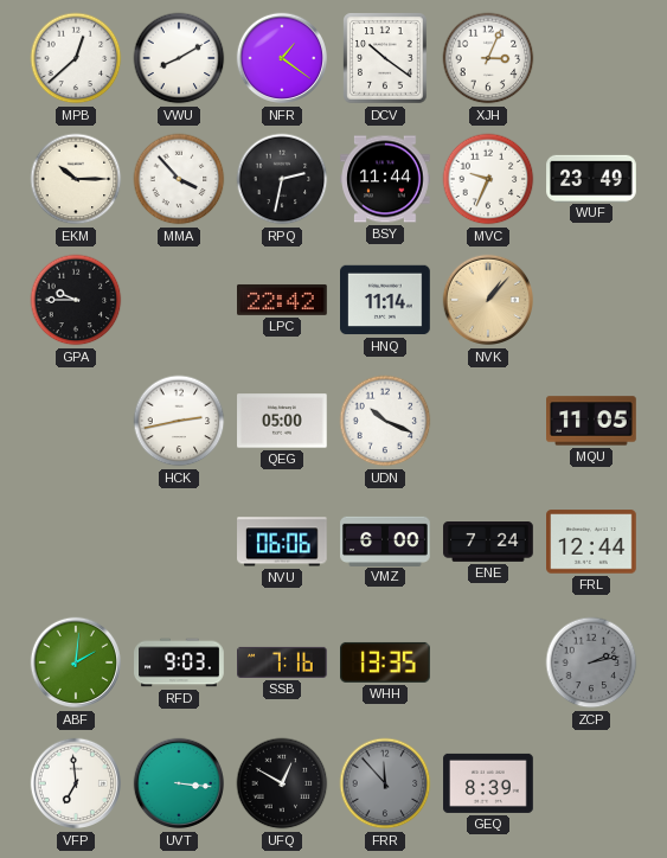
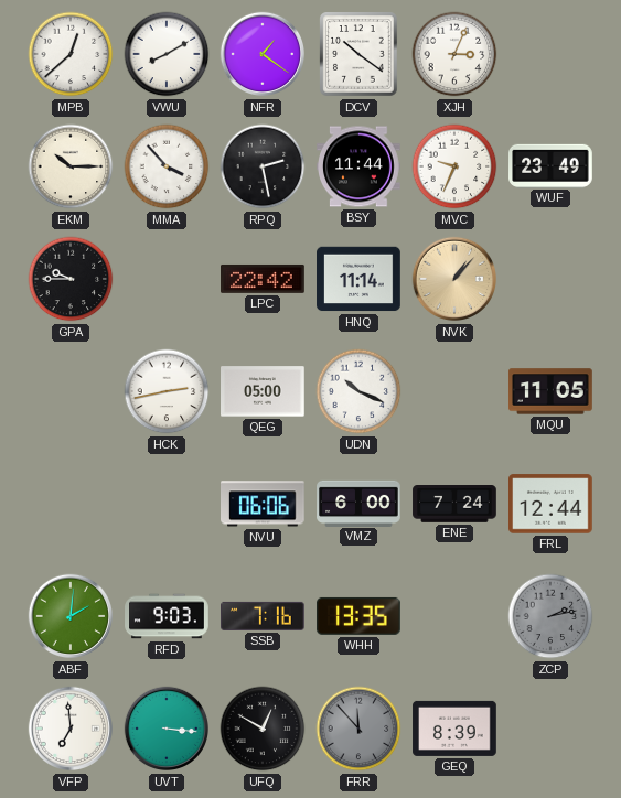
RPQ: 2:32 -> 2:28
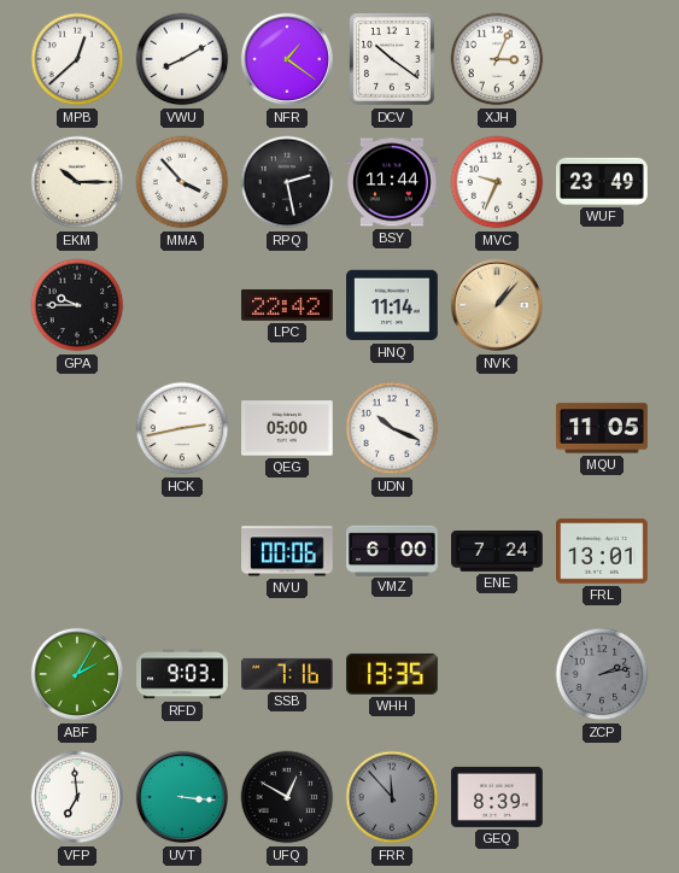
NVU: 06:06 -> 00:06
FRL: 12:44 -> 13:01
ABF: 2:01 -> 2:05
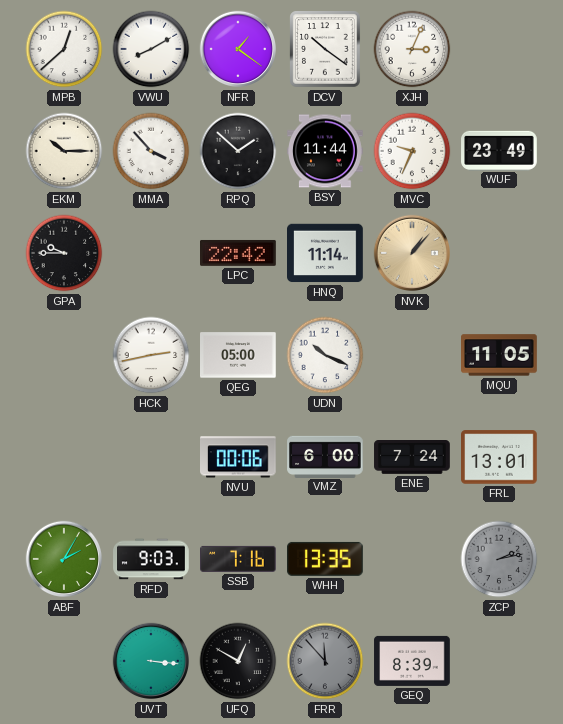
RPQ: 2:28 -> 1:52
VFP: 6:59 -> none
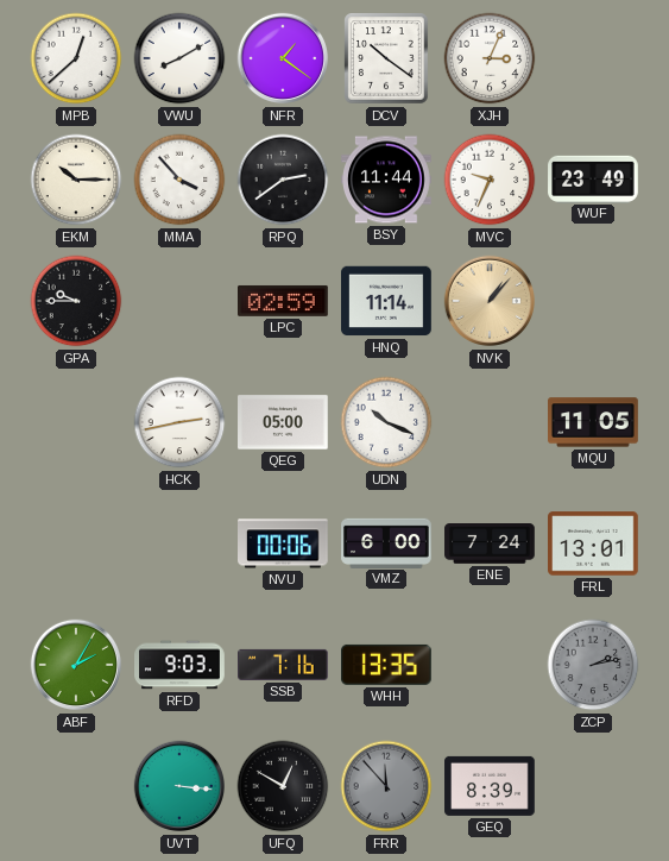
RPQ: 1:52 -> 2:39
LPC: 22:42 -> 02:59
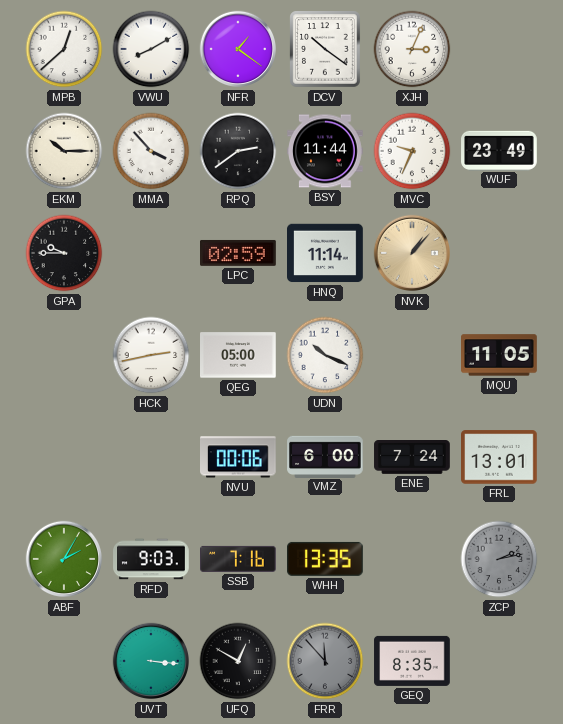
GEQ: 8:39 -> 8:35
